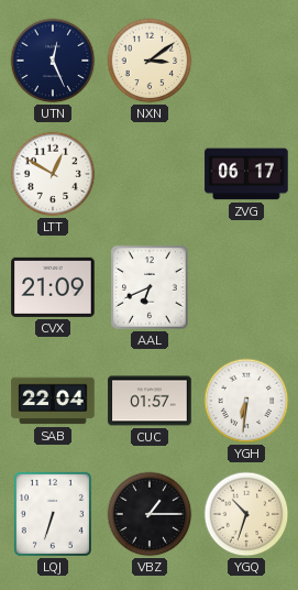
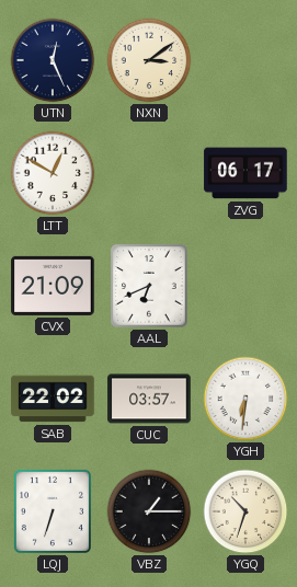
SAB: 22:04 -> 22:02
CUC: 01:57 -> 03:57
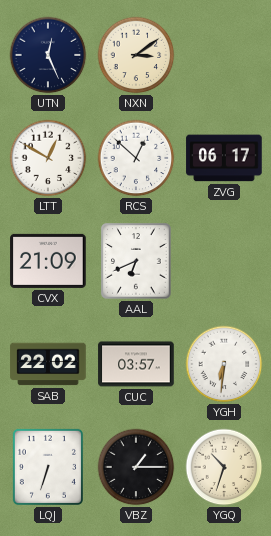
RCS: none -> 12:52
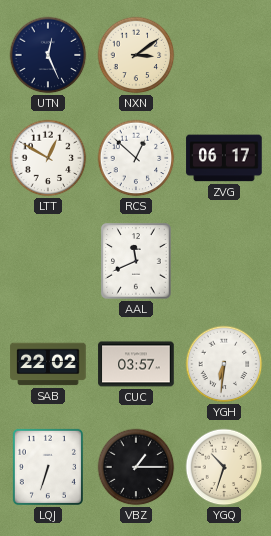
CVX: 21:09 -> none
AAL: 6:41 -> 11:41
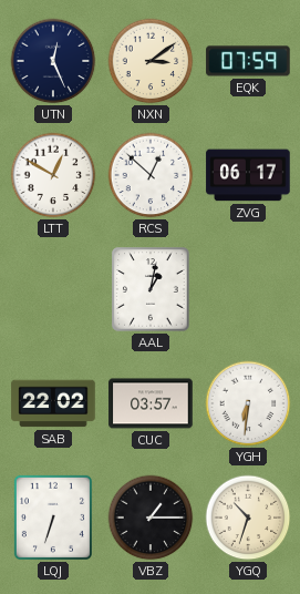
EQK: none -> 07:59
AAL: 11:41 -> 1:02
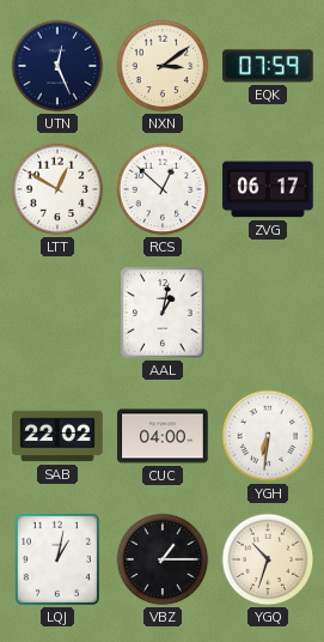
CUC: 03:57 -> 04:00
LQJ: 6:33 -> 1:02
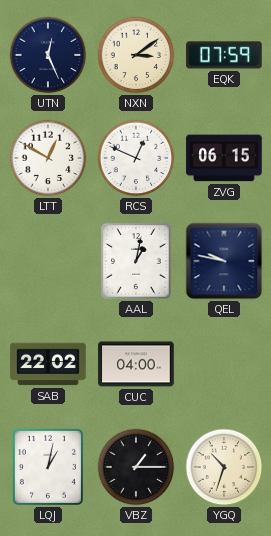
RCS: 12:52 -> 12:49
ZVG: 06:17 -> 06:15
QEL: none -> 9:47
YGH: 6:31 -> none
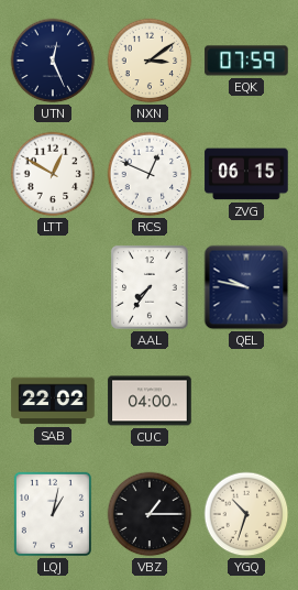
AAL: 1:02 -> 7:36
